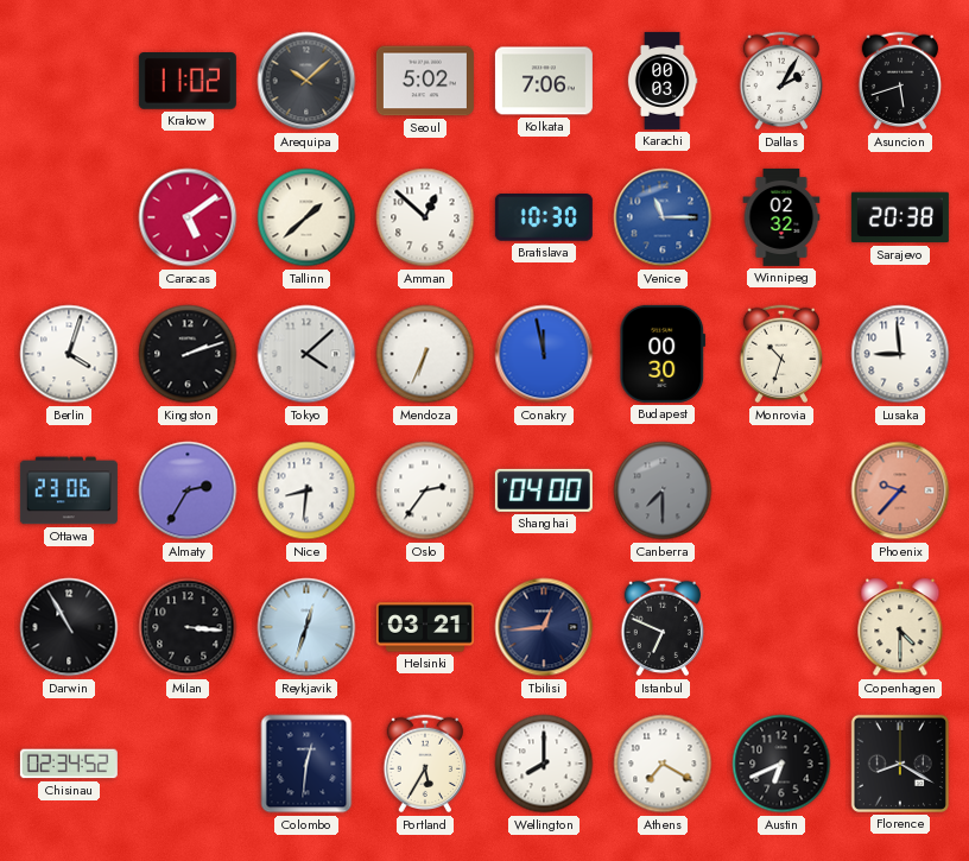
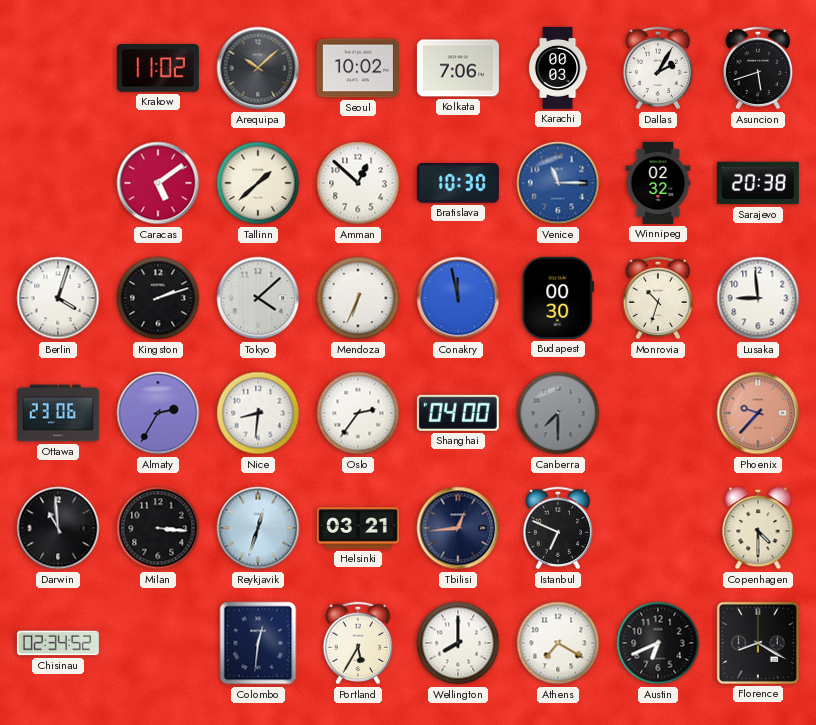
Seoul: 5:02 -> 10:02
Darwin: 10:55 -> 10:59
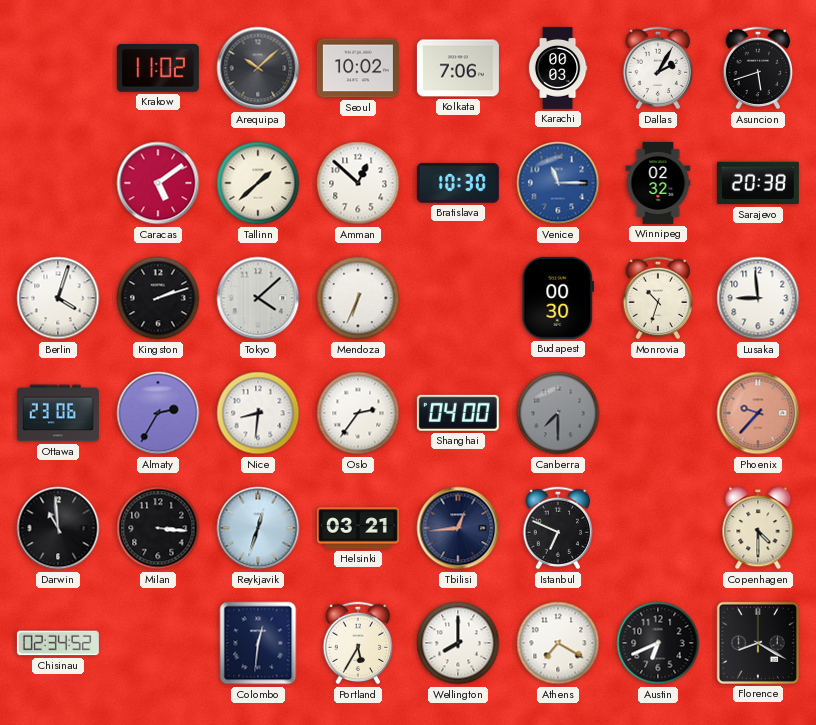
Conakry: 11:58 -> none
